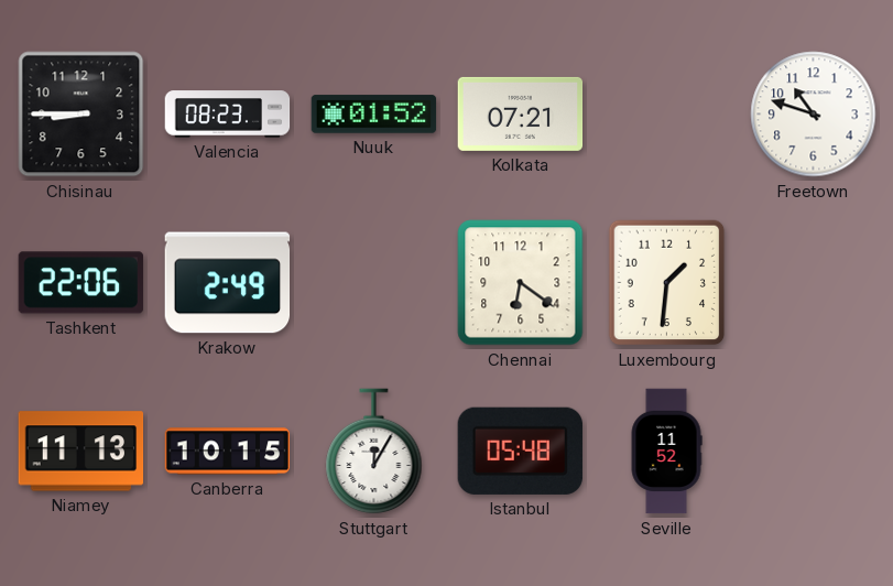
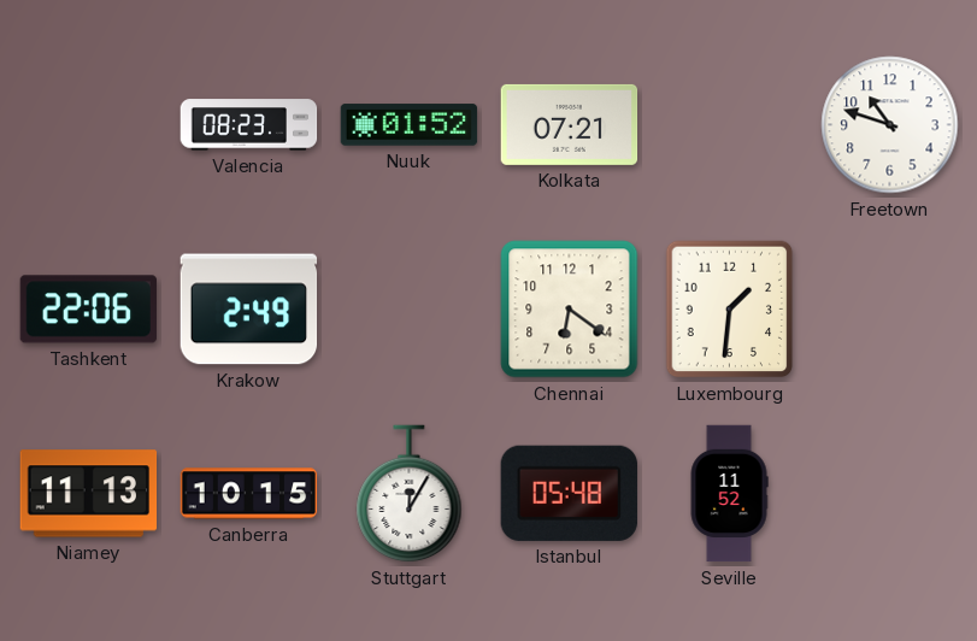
Chisinau: 8:45 -> none
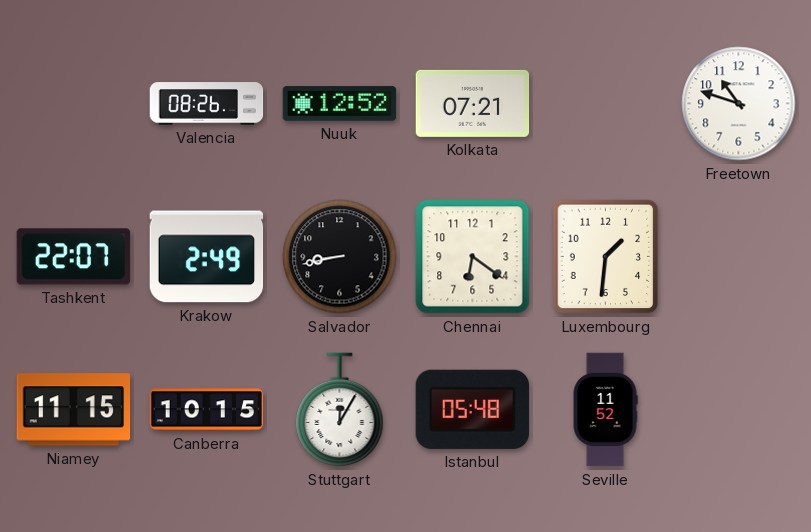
Valencia: 08:23 -> 08:26
Nuuk: 01:52 -> 12:52
Tashkent: 22:06 -> 22:07
Salvador: none -> 8:43
Niamey: 11:13 -> 11:15
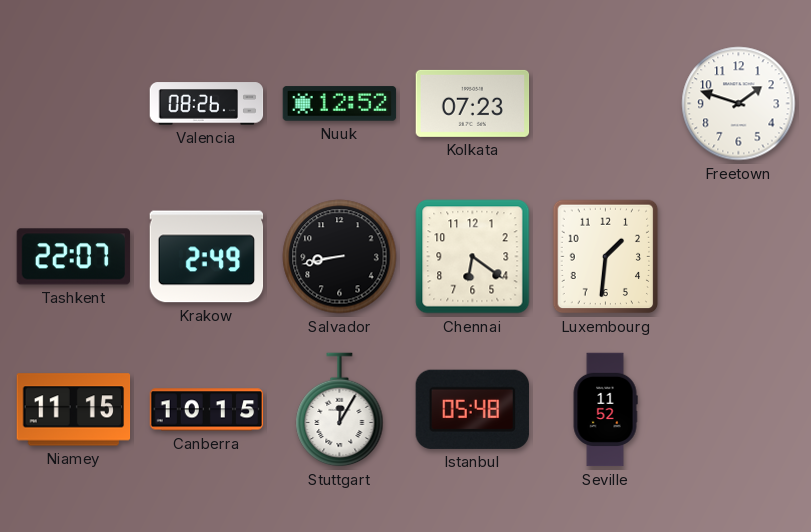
Kolkata: 07:21 -> 07:23
Freetown: 10:48 -> 1:48
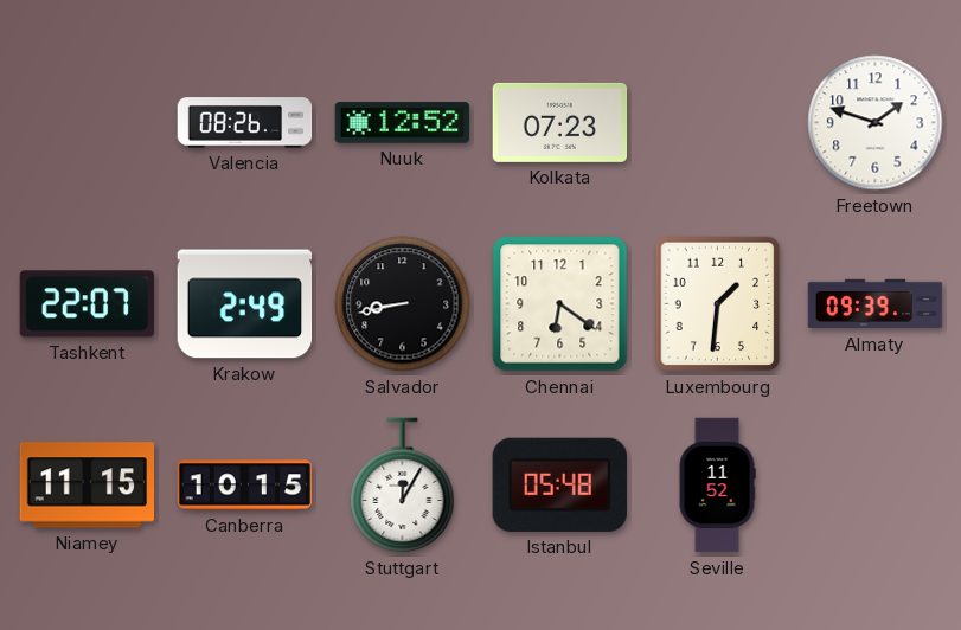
Almaty: none -> 09:39
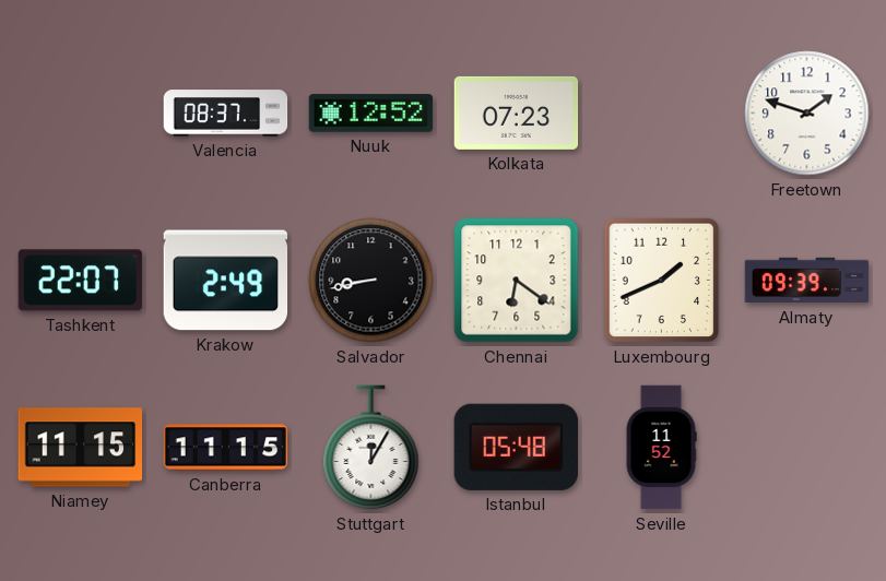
Valencia: 08:26 -> 08:37
Luxembourg: 1:31 -> 1:41
Canberra: 10:15 -> 11:15
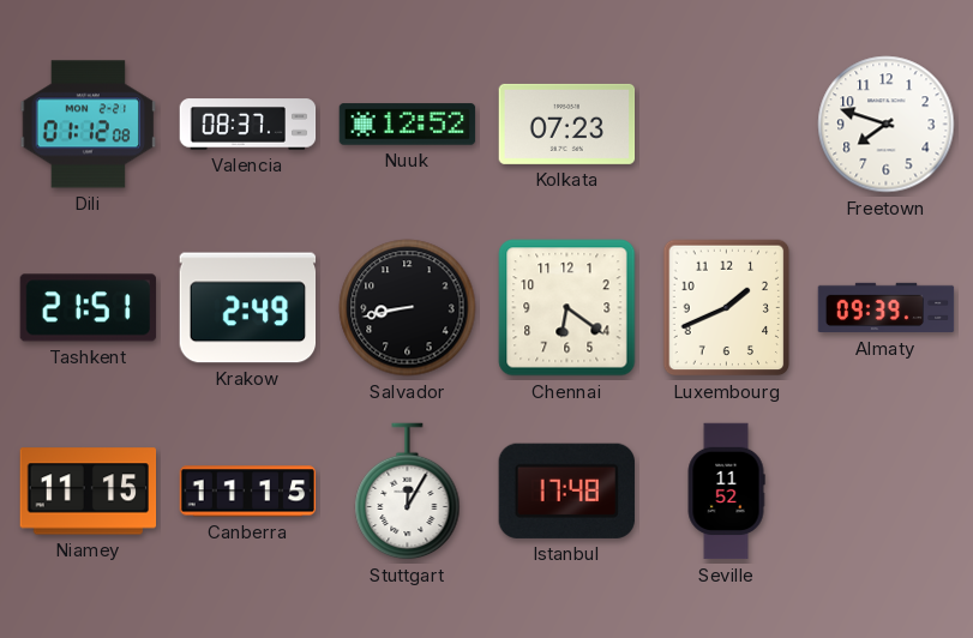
Dili: none -> 01:12
Freetown: 1:48 -> 7:48
Tashkent: 22:07 -> 21:51
Istanbul: 05:48 -> 17:48
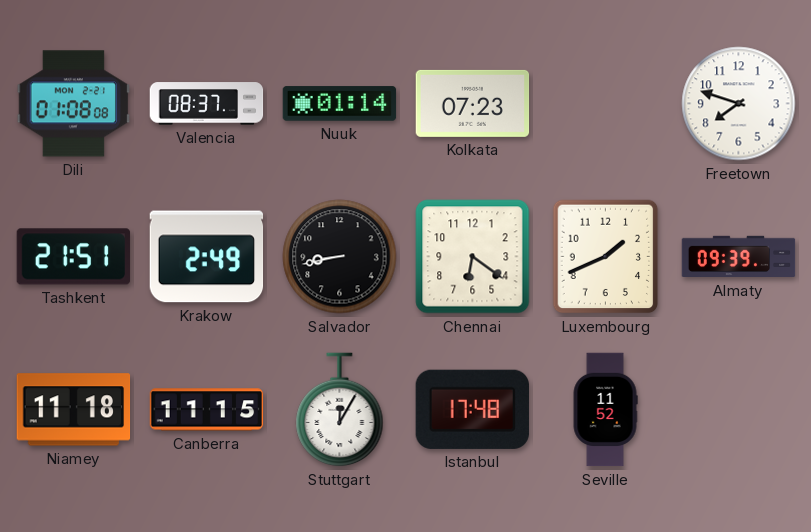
Dili: 01:12 -> 01:08
Nuuk: 12:52 -> 01:14
Niamey: 11:15 -> 11:18
